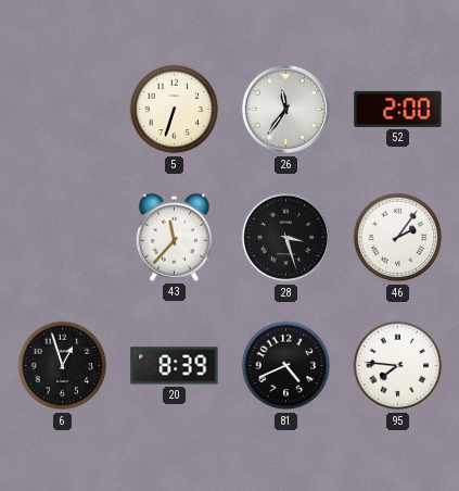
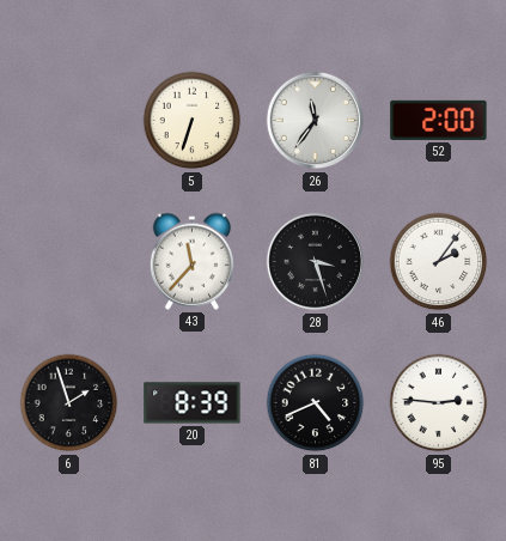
6: 12:57 -> 1:57
95: 7:46 -> 2:46
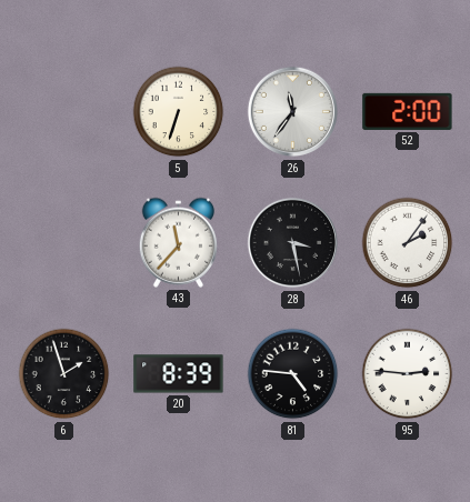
28: 3:27 -> 3:28
81: 4:41 -> 4:46
